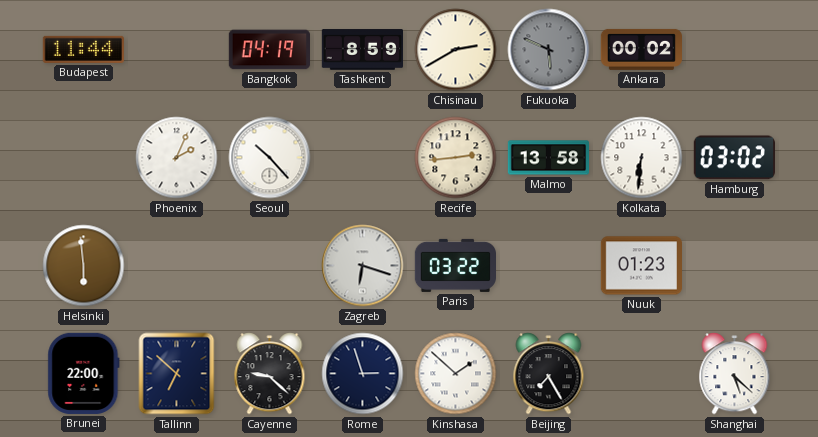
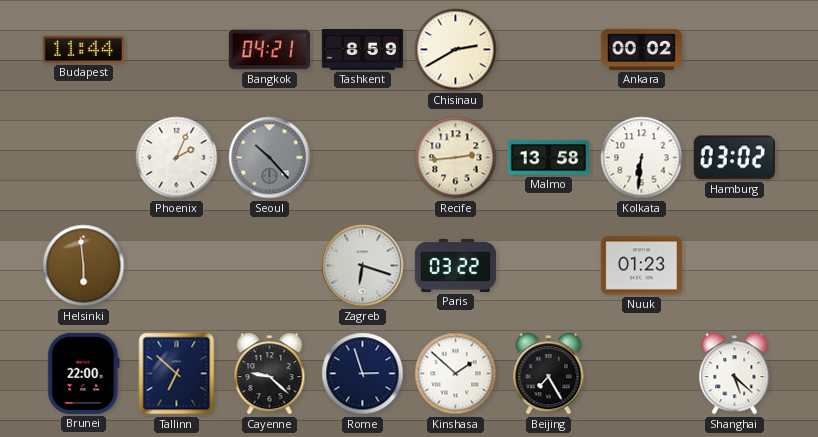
Bangkok: 04:19 -> 04:21
Fukuoka: 5:49 -> none
Seoul dial: white -> grey
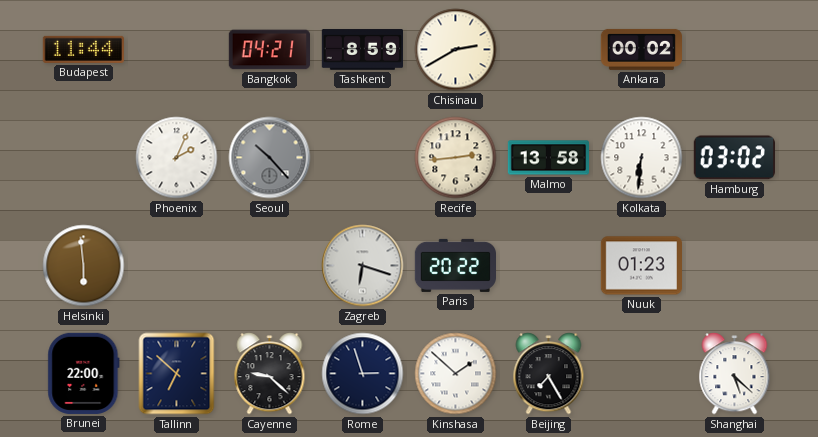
Paris: 03:22 -> 20:22
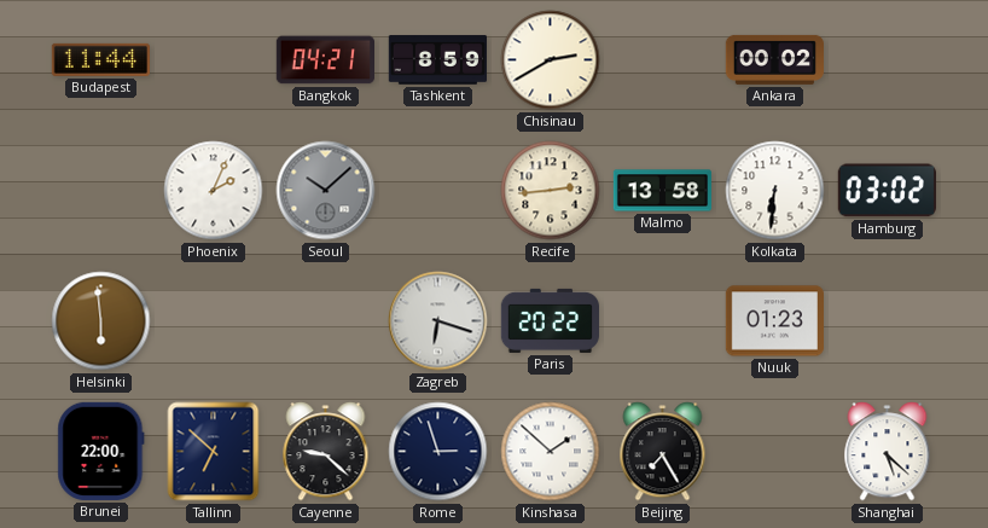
Seoul: 10:23 -> 10:08
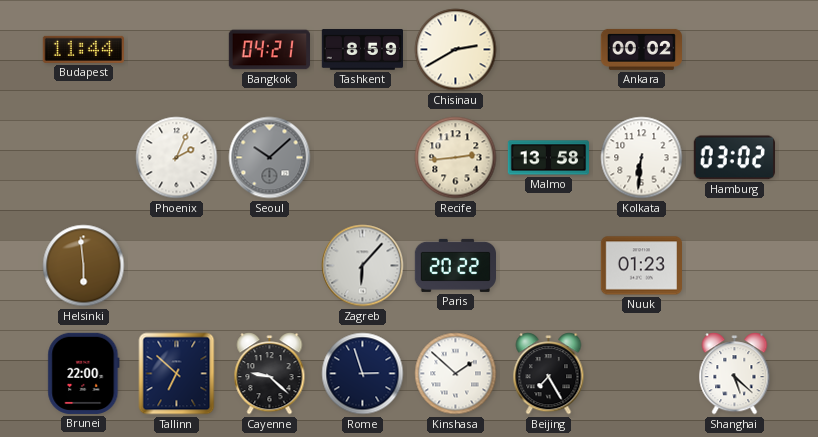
Zagreb: 6:18 -> 6:07
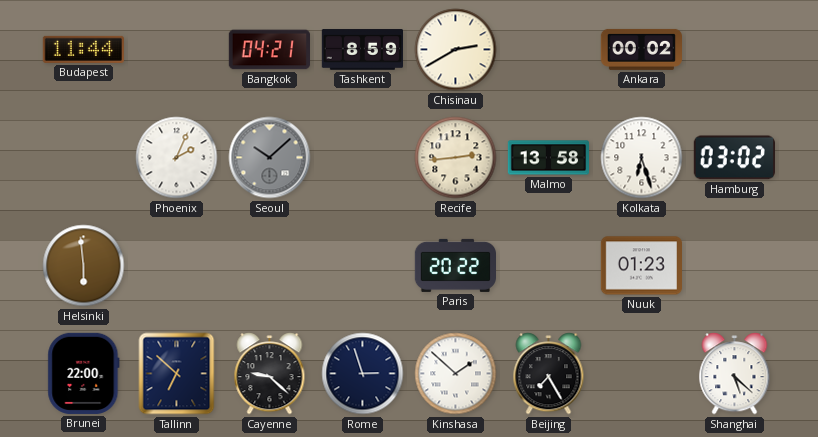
Kolkata: 6:31 -> 6:27
Zagreb: 6:07 -> none
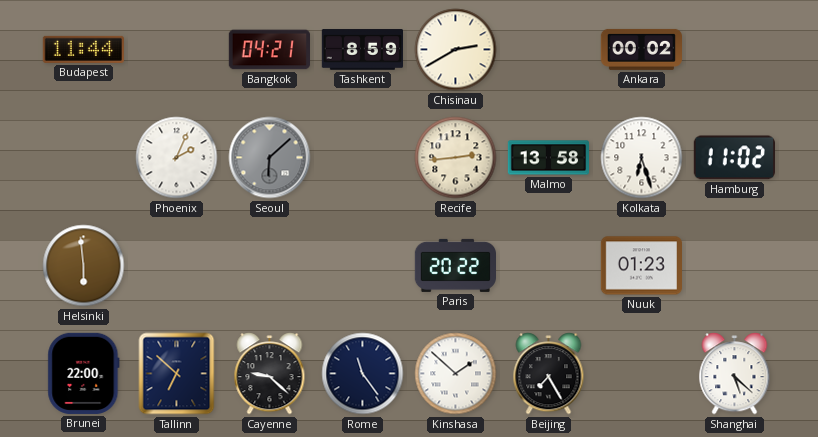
Seoul: 10:08 -> 6:08
Hamburg: 03:02 -> 11:02
Rome: 2:57 -> 11:24
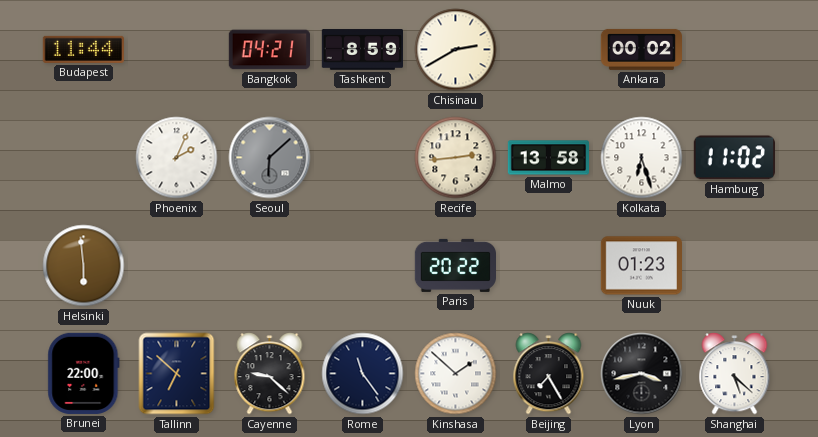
Lyon: none -> 3:43
